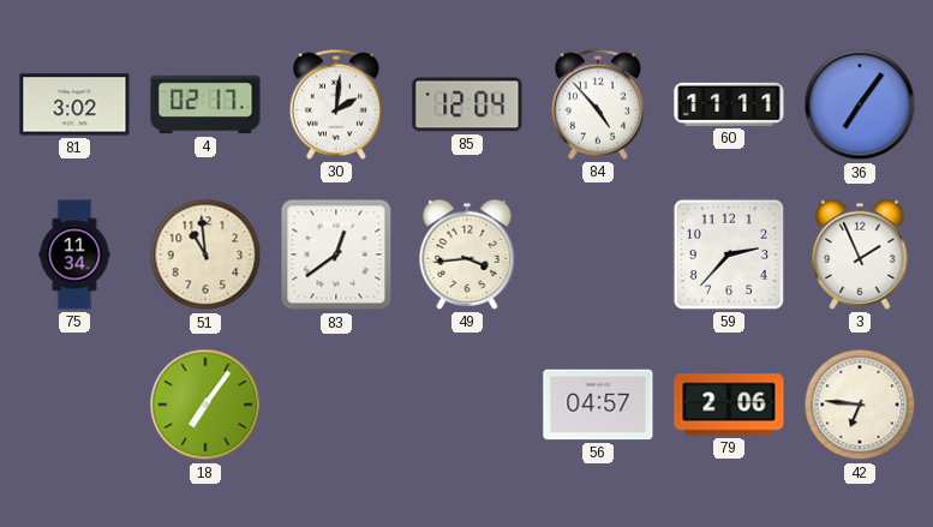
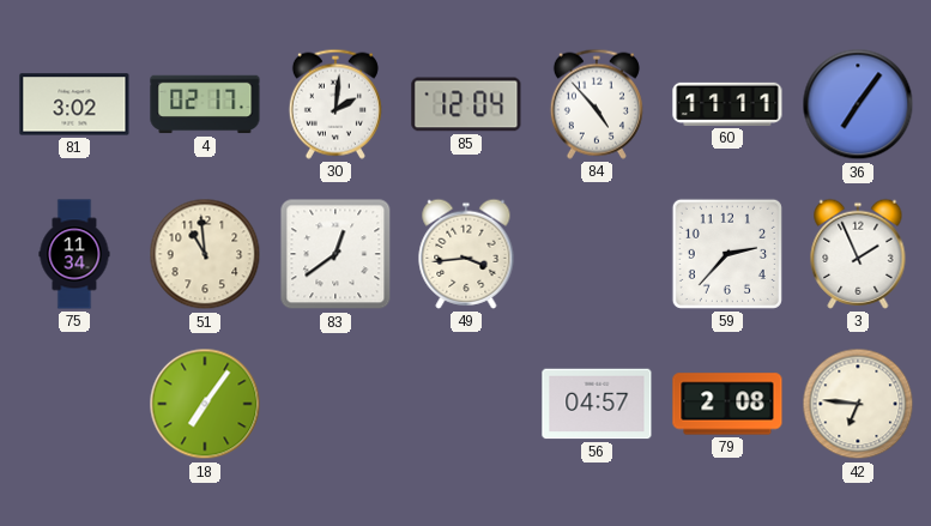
79: 2:06 -> 2:08
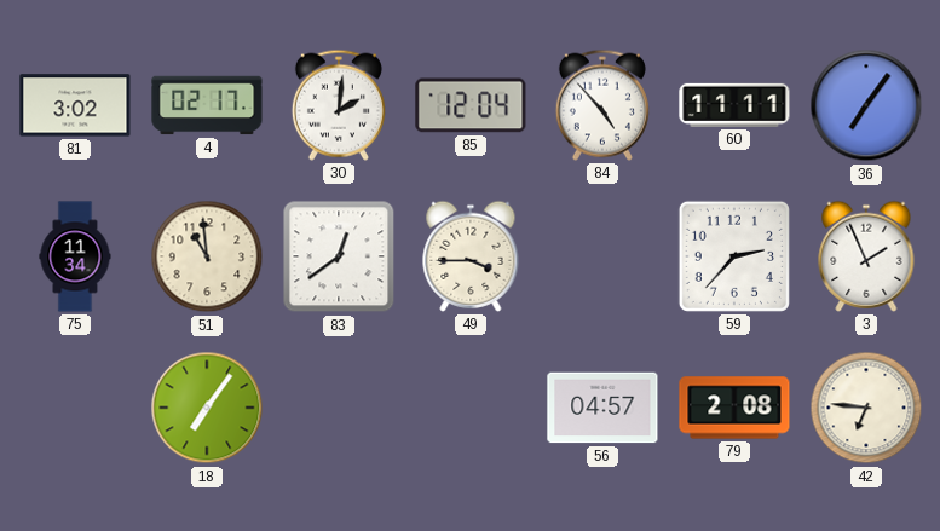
49: 3:44 -> 3:45
